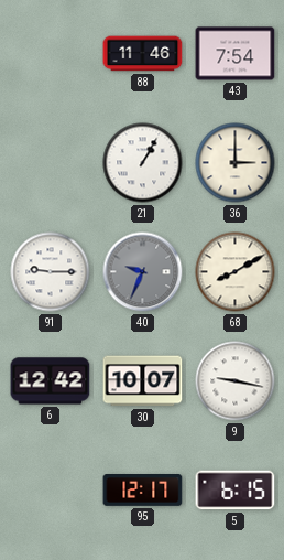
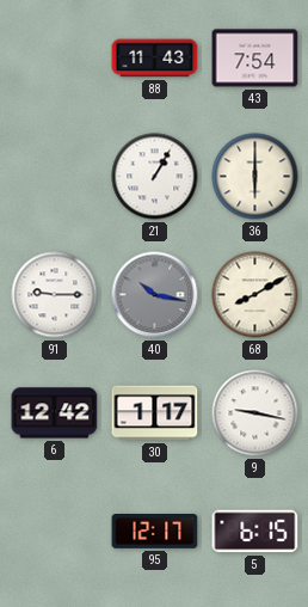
88: 11:46 -> 11:43
36: 3:00 -> 6:00
40: 9:34 -> 10:17
30: 10:07 -> 1:17
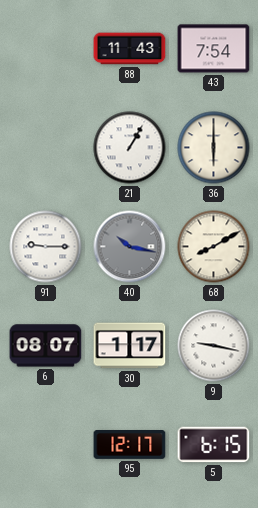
6: 12:42 -> 08:07
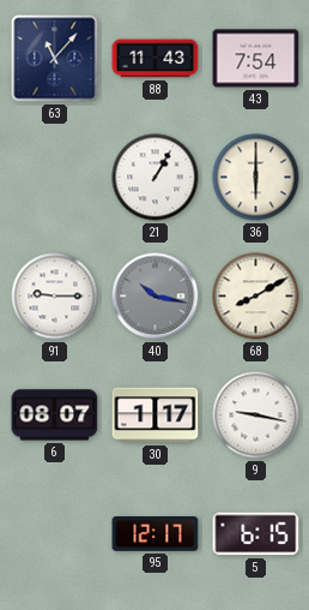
63: none -> 11:07
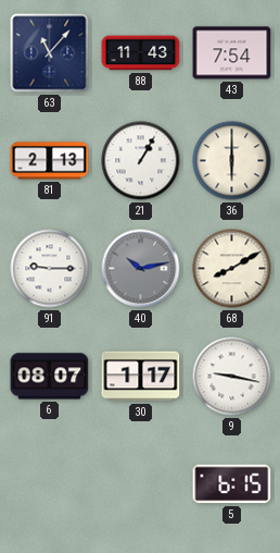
81: none -> 2:13
40: 10:17 -> 10:13
95: 12:17 -> none
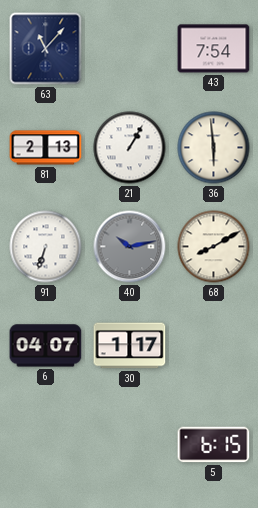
88: 11:43 -> none
36: 6:00 -> 5:59
91: 9:15 -> 6:33
6: 08:07 -> 04:07
9: 9:17 -> none
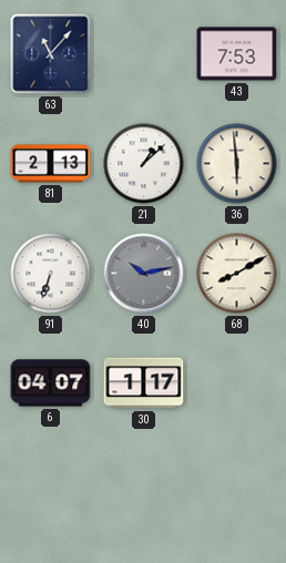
43: 7:54 -> 7:53
21: 1:05 -> 1:08
5: 6:15 -> none
